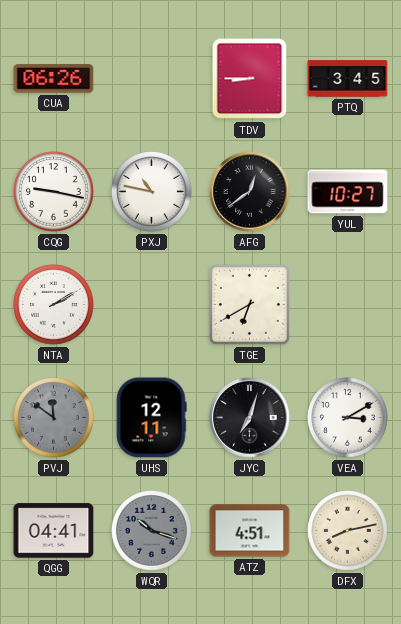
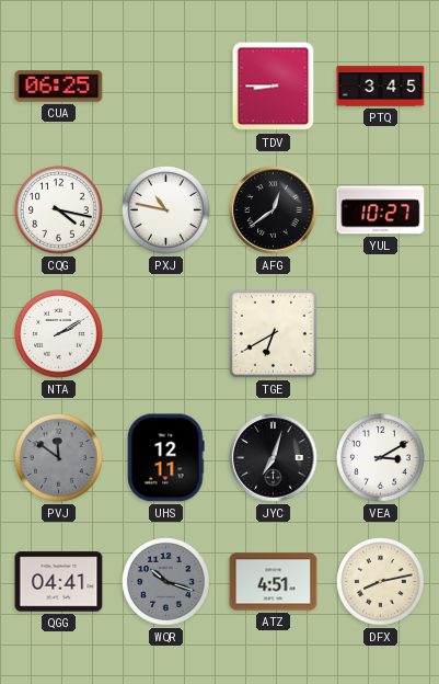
CUA: 06:26 -> 06:25
CQG: 9:17 -> 4:17
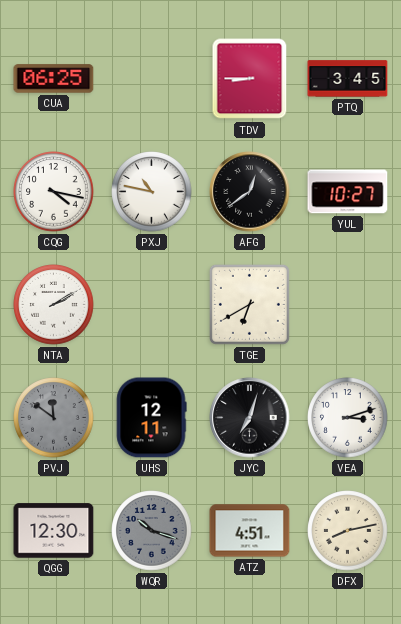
VEA: 3:10 -> 3:12
QGG: 04:41 -> 12:30
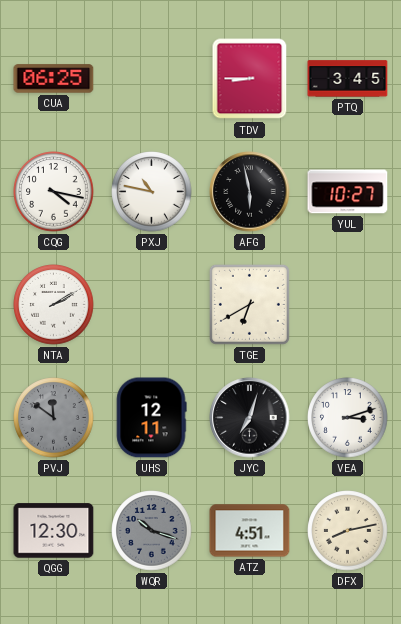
AFG: 12:39 -> 5:58
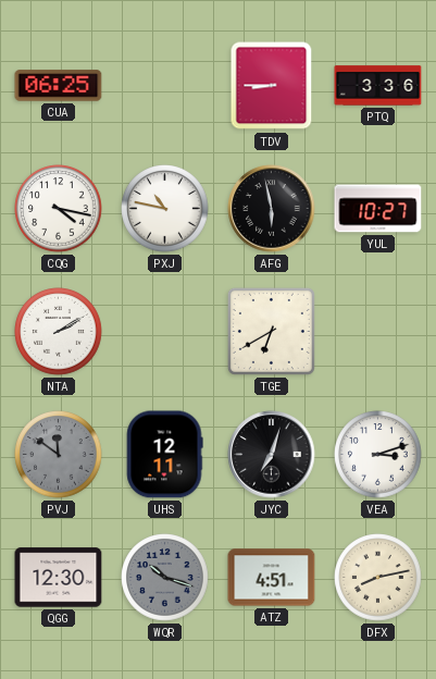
PTQ: 3:45 -> 3:36
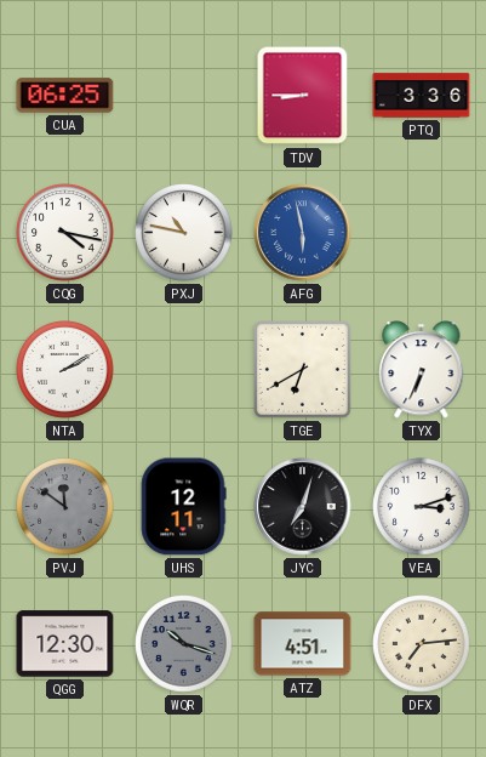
AFG dial: black -> blue
YUL: 10:27 -> none
TYX: none -> 6:34
DFX: 8:13 -> 7:14
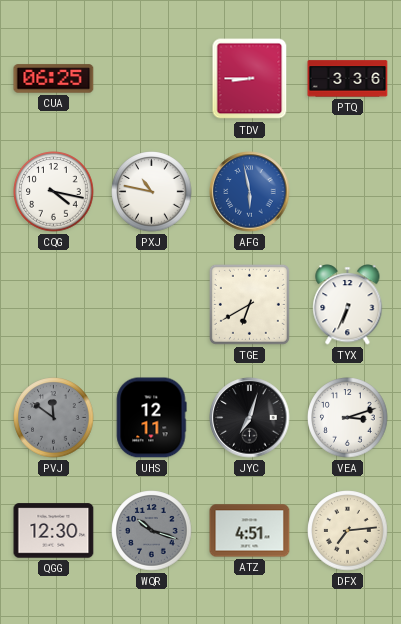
NTA: 2:10 -> none
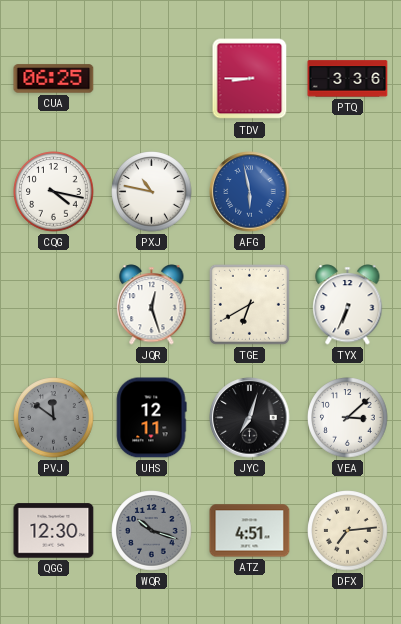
JQR: none -> 12:27
VEA: 3:12 -> 3:08
